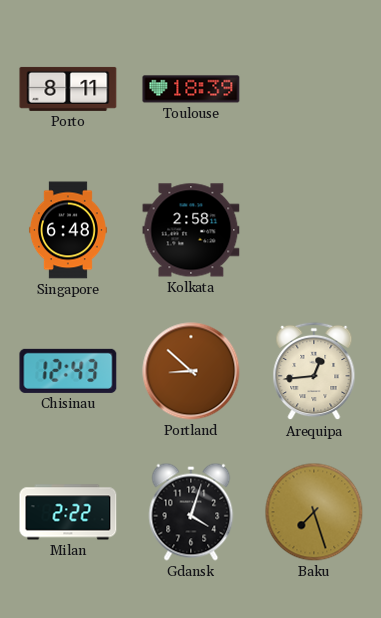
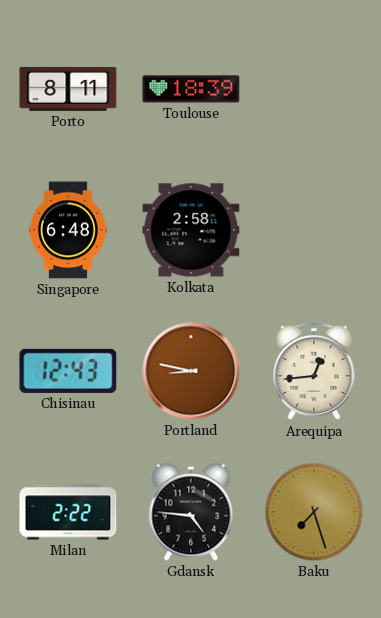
Portland: 8:52 -> 8:47
Gdansk: 4:03 -> 4:46
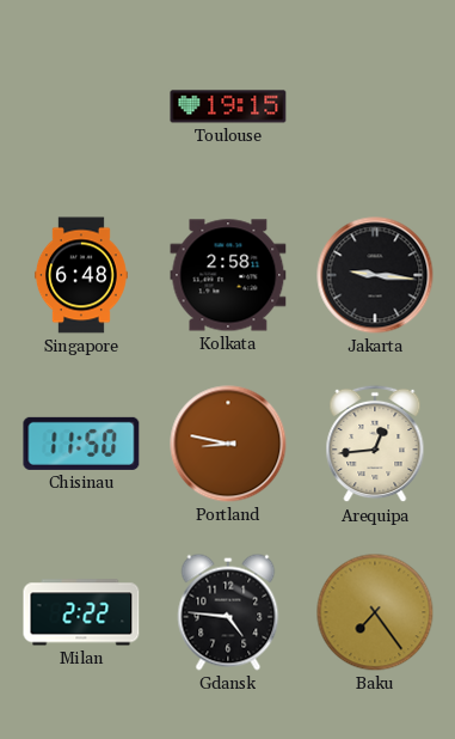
Porto: 8:11 -> none
Toulouse: 18:39 -> 19:15
Jakarta: none -> 9:16
Chisinau: 12:43 -> 11:50
Baku: 7:27 -> 7:24
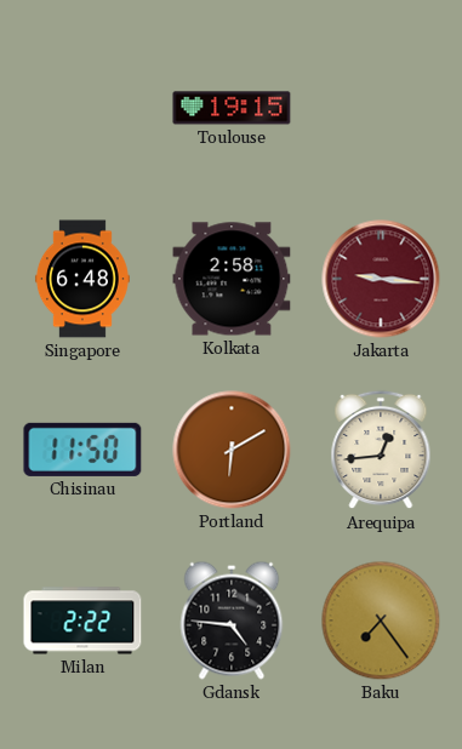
Jakarta dial: black -> burgundy
Portland: 8:47 -> 6:10
